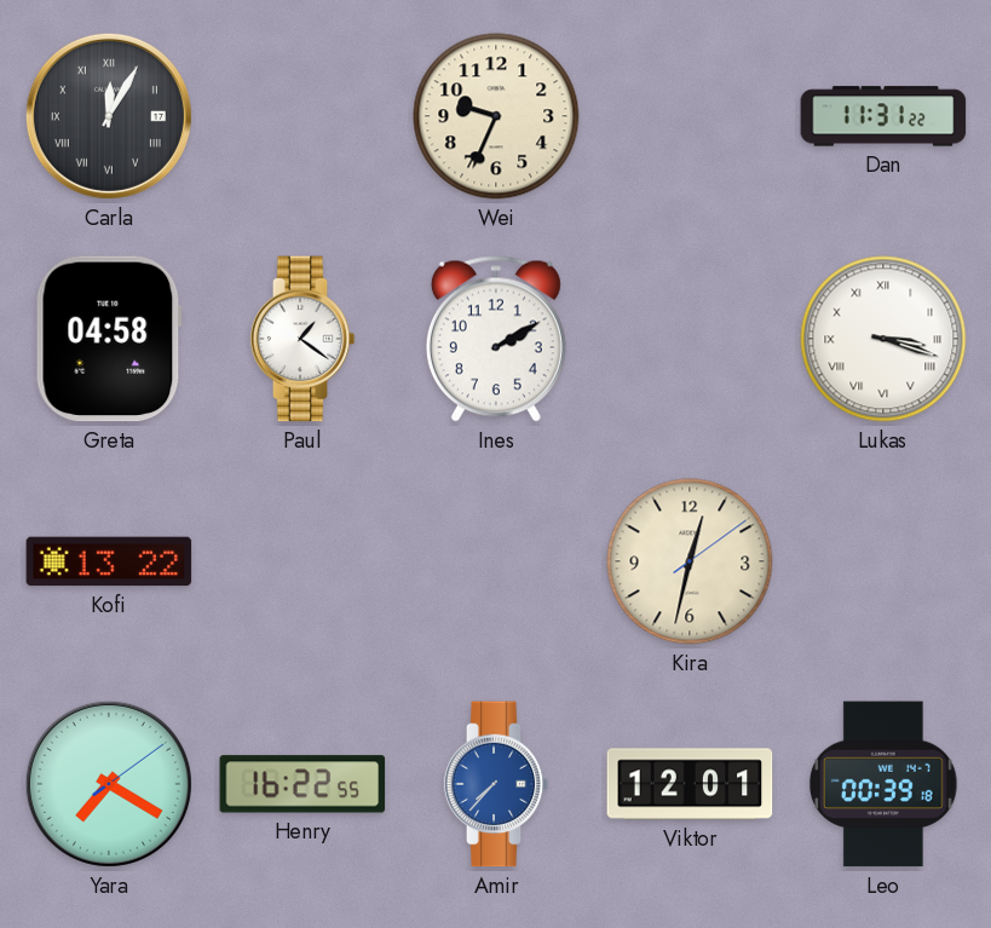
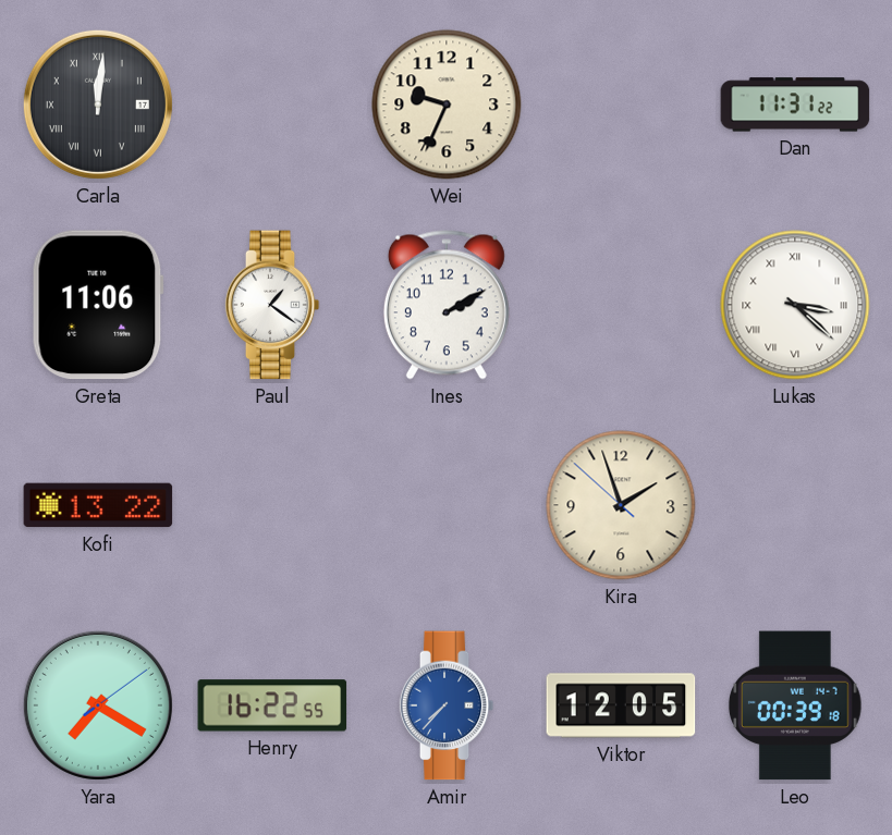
Carla: 12:05 -> 12:01
Greta: 04:58 -> 11:06
Lukas: 3:18 -> 3:22
Kira: 12:32 -> 1:56
Viktor: 12:01 -> 12:05
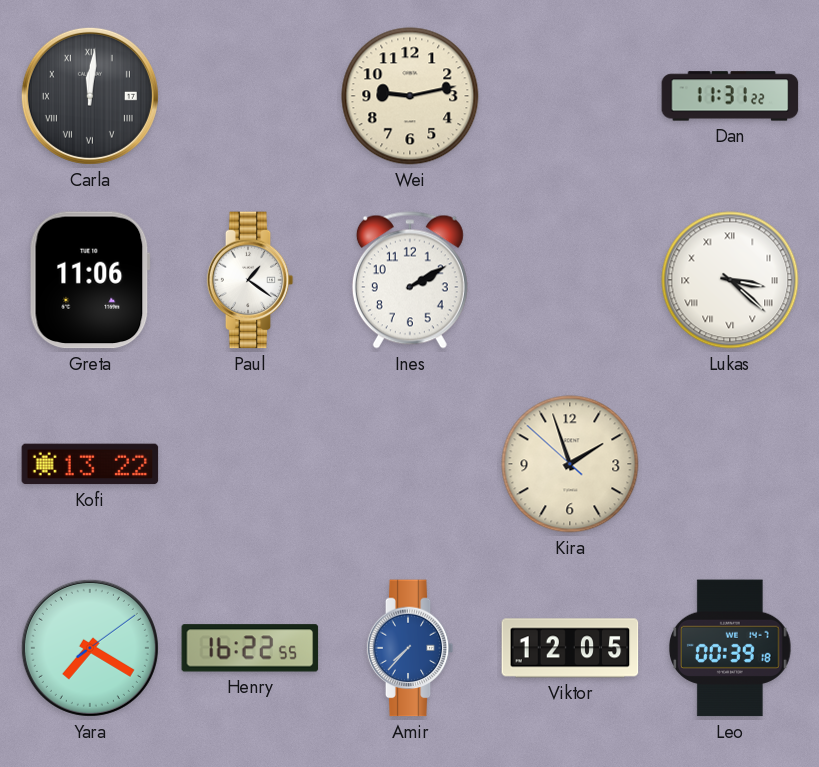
Wei: 9:34 -> 9:13
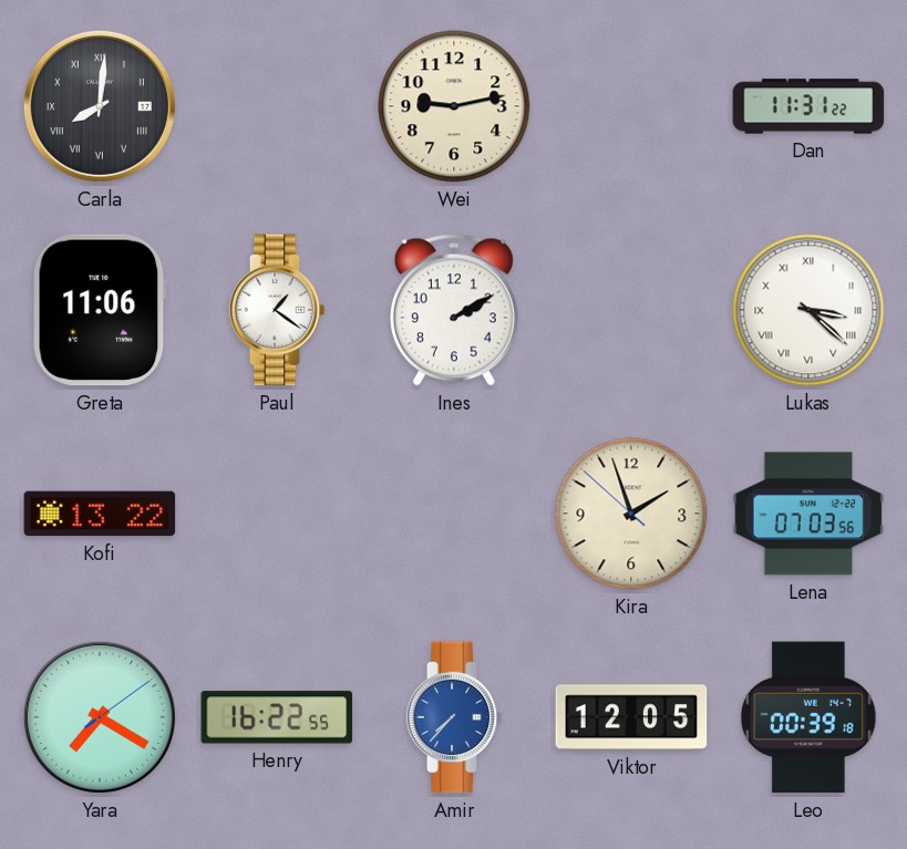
Carla: 12:01 -> 8:01
Lena: none -> 07:03
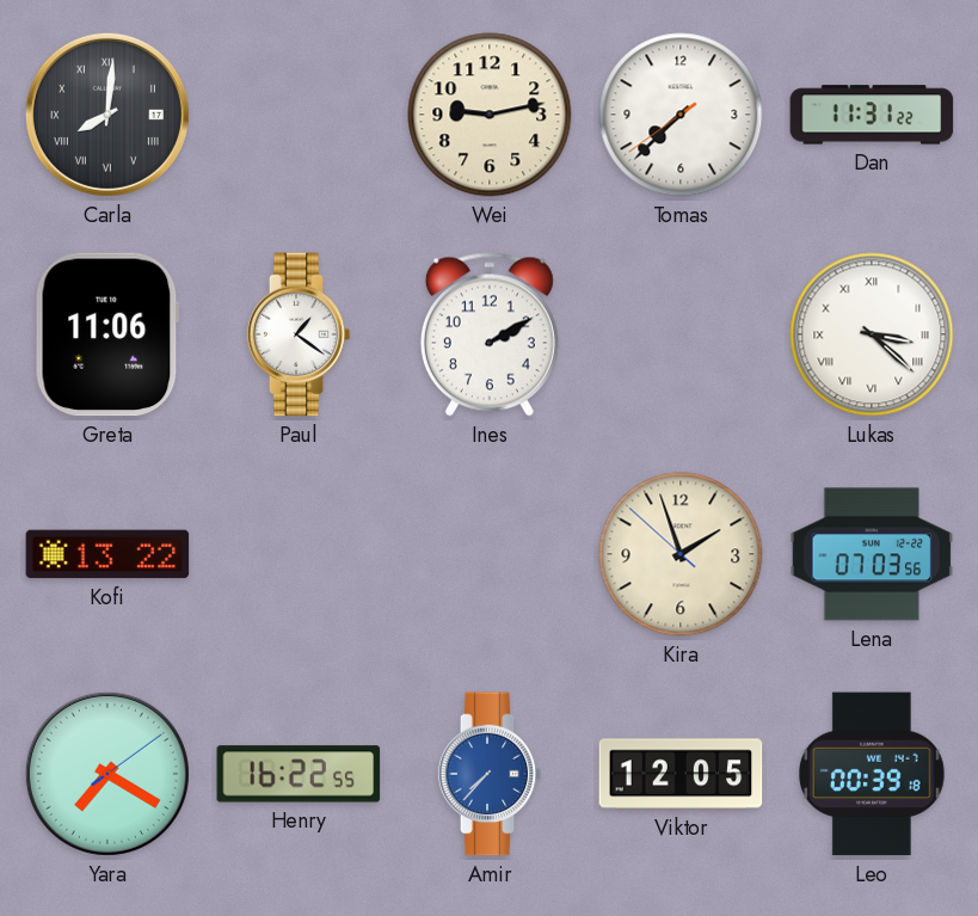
Tomas: none -> 7:37
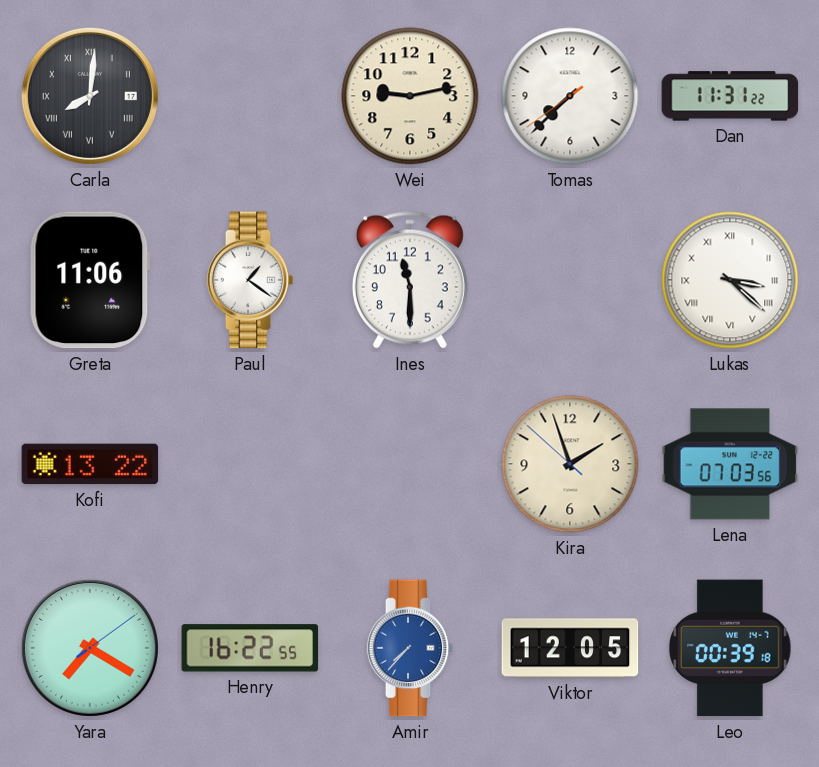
Ines: 2:10 -> 11:30
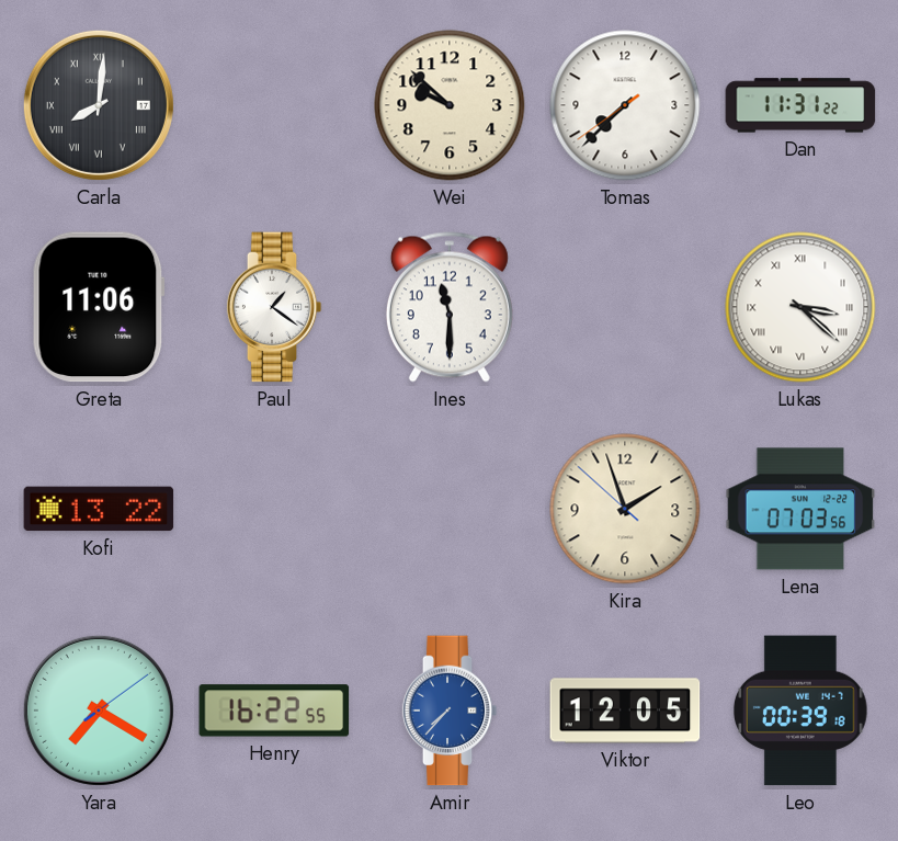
Wei: 9:13 -> 9:52
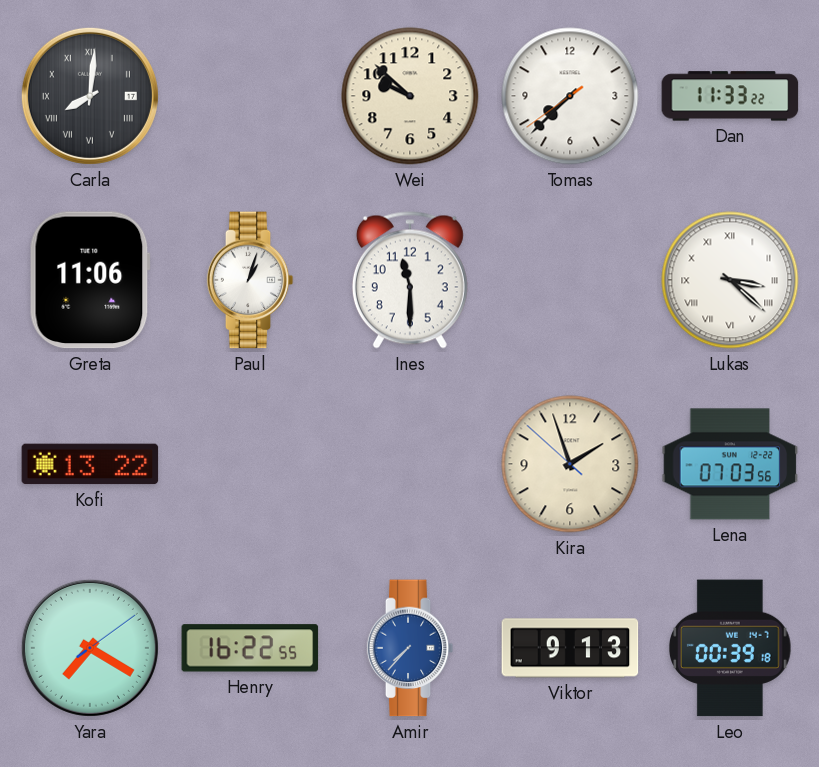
Dan: 11:31 -> 11:33
Paul: 1:21 -> 1:03
Viktor: 12:05 -> 9:13
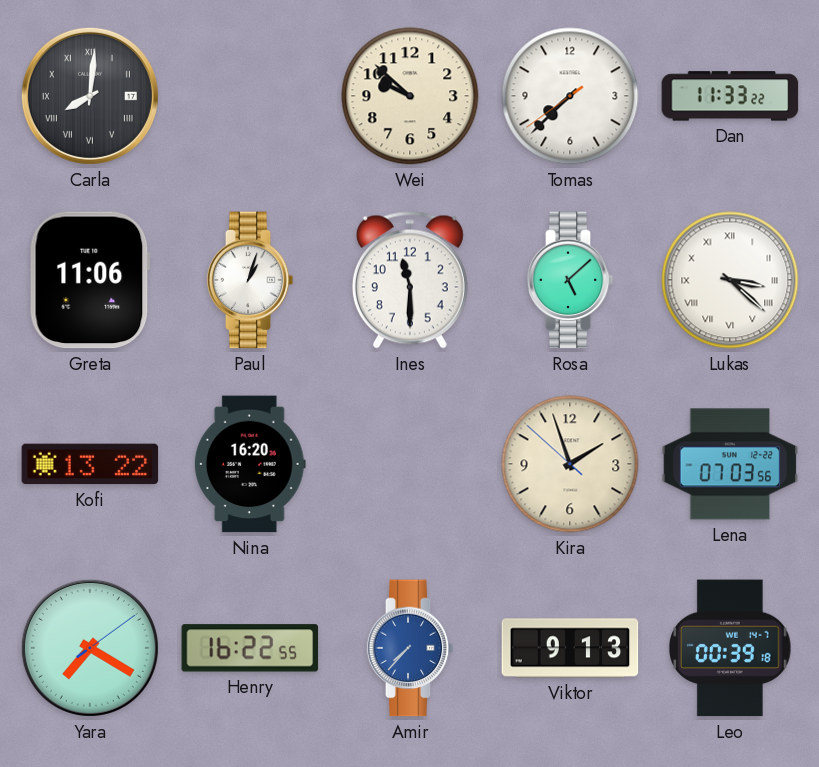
Rosa: none -> 5:08
Nina: none -> 16:20
